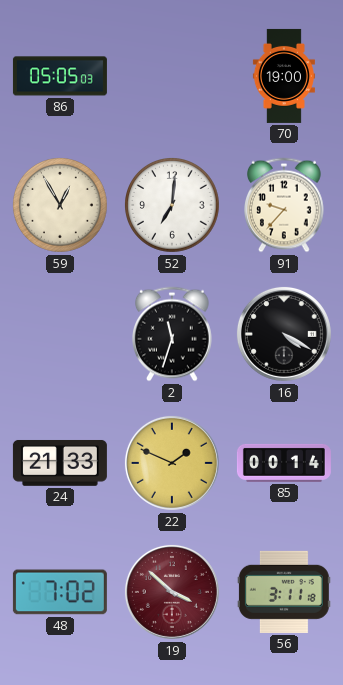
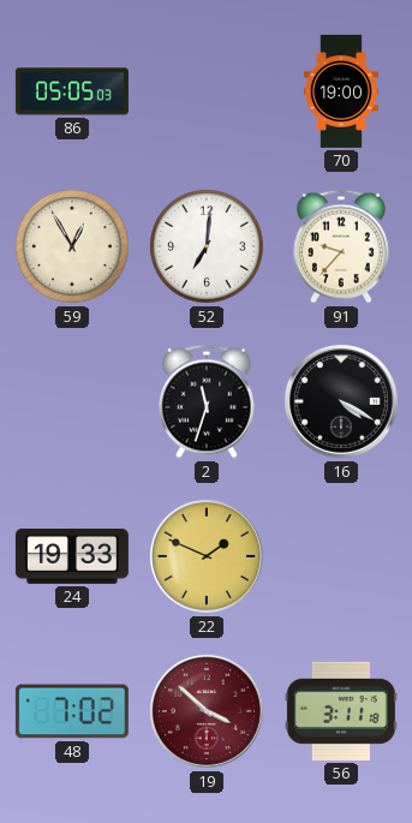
24: 21:33 -> 19:33
85: 00:14 -> none
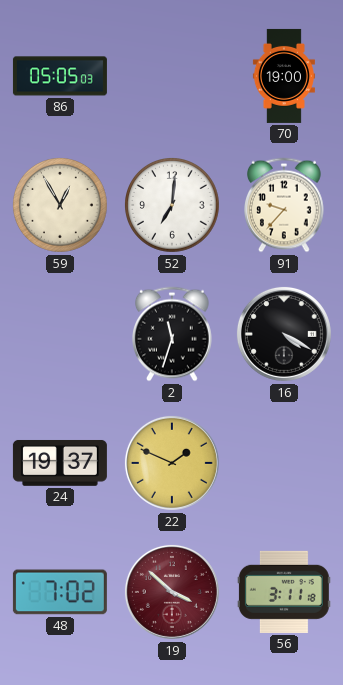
24: 19:33 -> 19:37
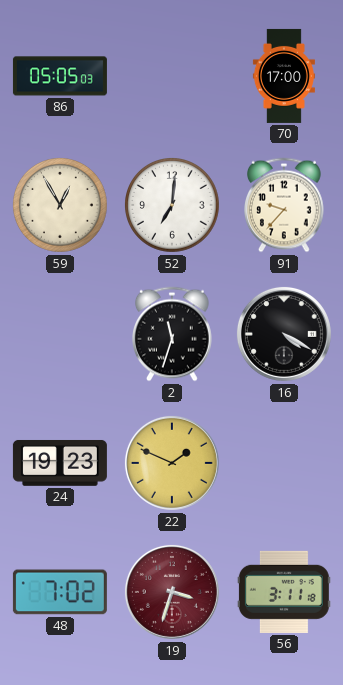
70: 19:00 -> 17:00
24: 19:37 -> 19:23
19: 3:52 -> 3:33
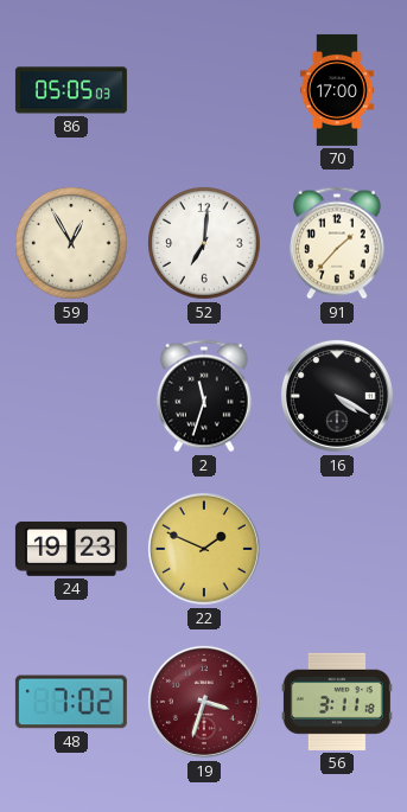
91: 9:37 -> 1:37
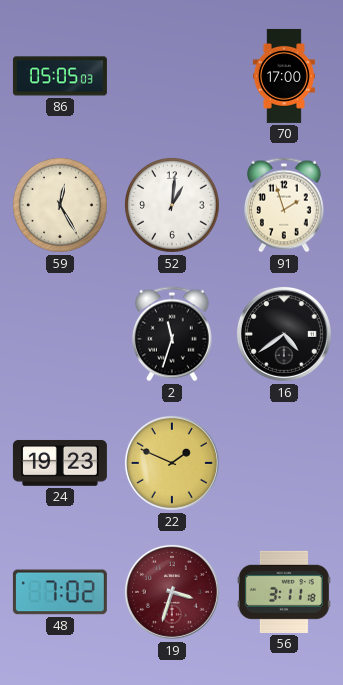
59: 12:55 -> 12:25
52: 7:01 -> 1:01
91: 1:37 -> 1:57
16: 4:20 -> 4:39
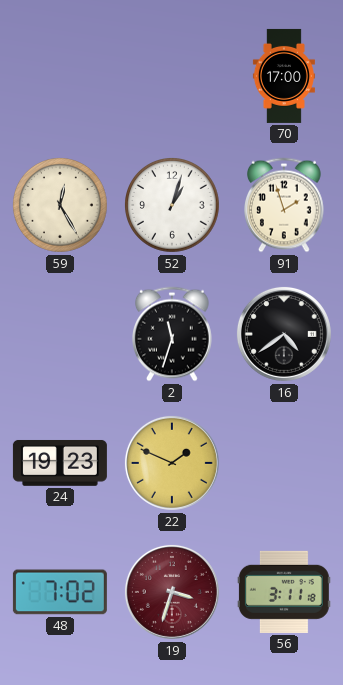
86: 05:05 -> none
52: 1:01 -> 1:03
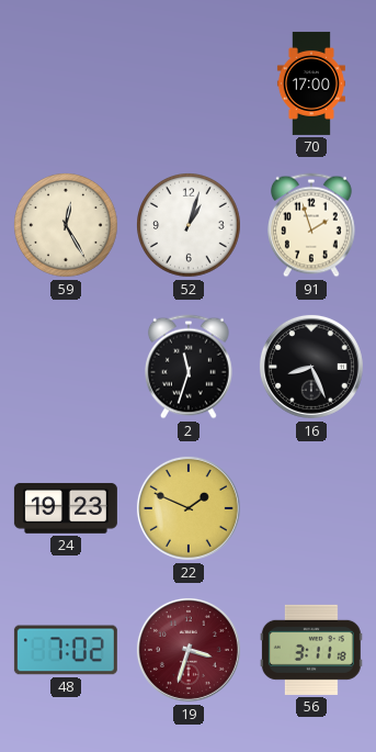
16: 4:39 -> 8:26
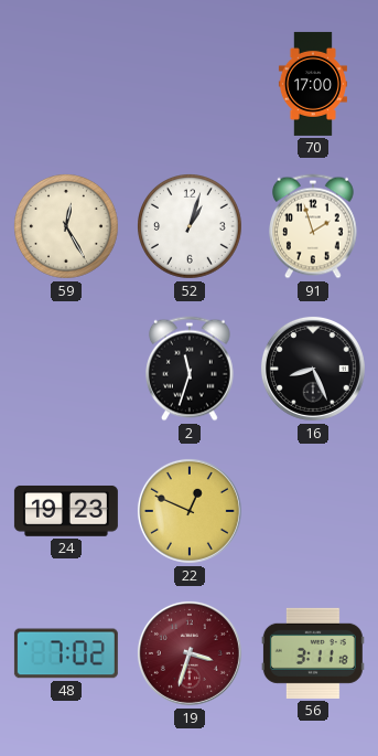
22: 1:49 -> 12:49
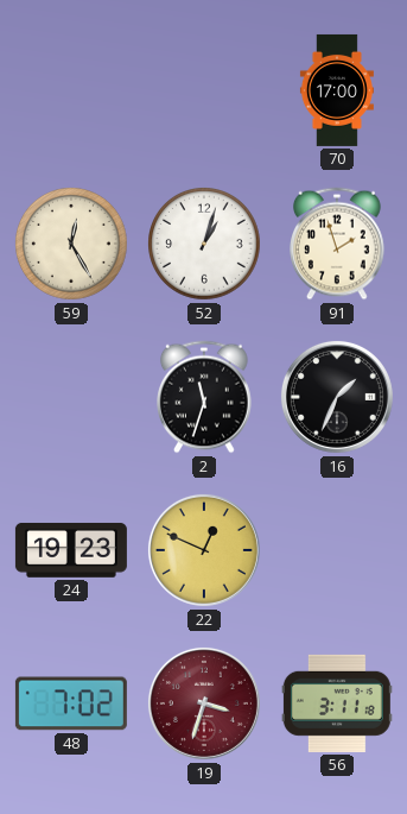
16: 8:26 -> 1:34
